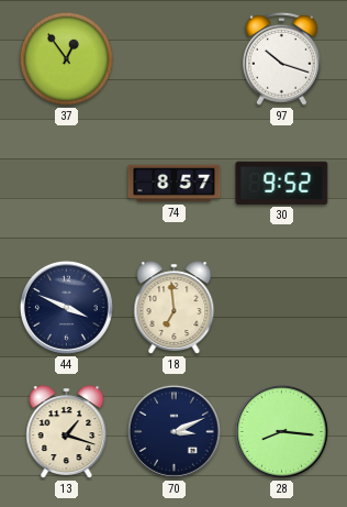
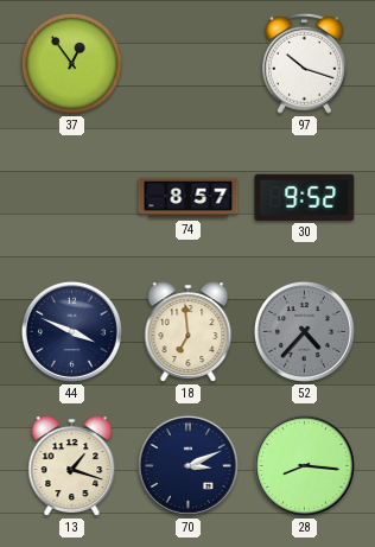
52: none -> 4:37
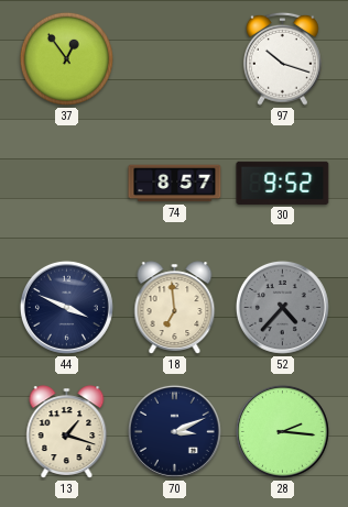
28: 8:16 -> 2:16
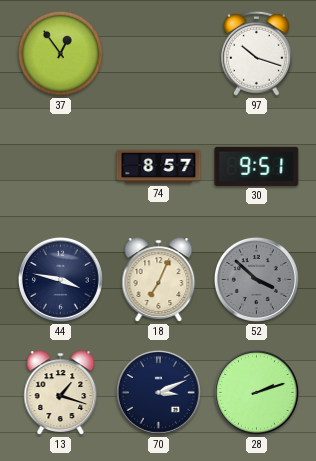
30: 9:52 -> 9:51
44: 3:49 -> 3:47
18: 6:59 -> 7:04
52: 4:37 -> 3:52
28: 2:16 -> 2:12
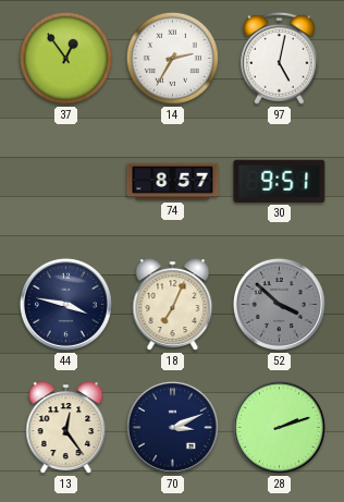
14: none -> 2:35
97: 10:18 -> 5:02
13: 1:18 -> 12:24
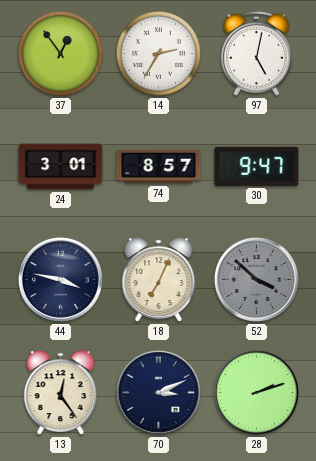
24: none -> 3:01
30: 9:51 -> 9:47
